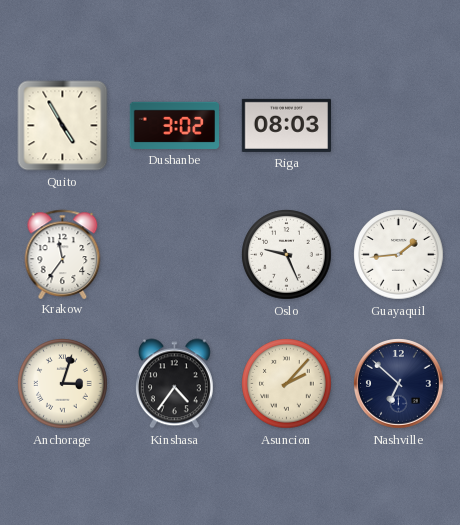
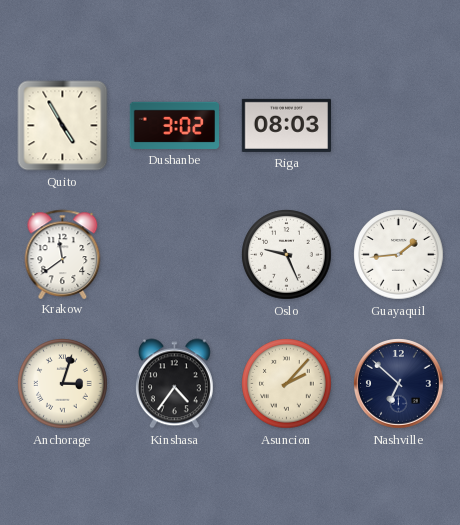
Krakow: 11:36 -> 11:39
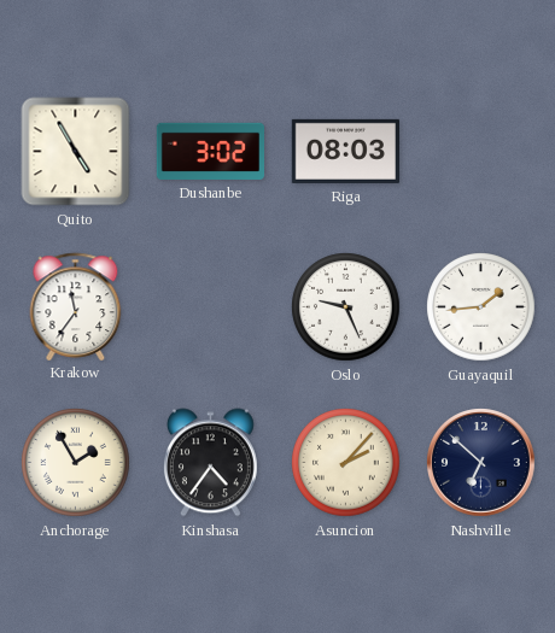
Krakow: 11:39 -> 11:36
Anchorage: 3:03 -> 1:55
